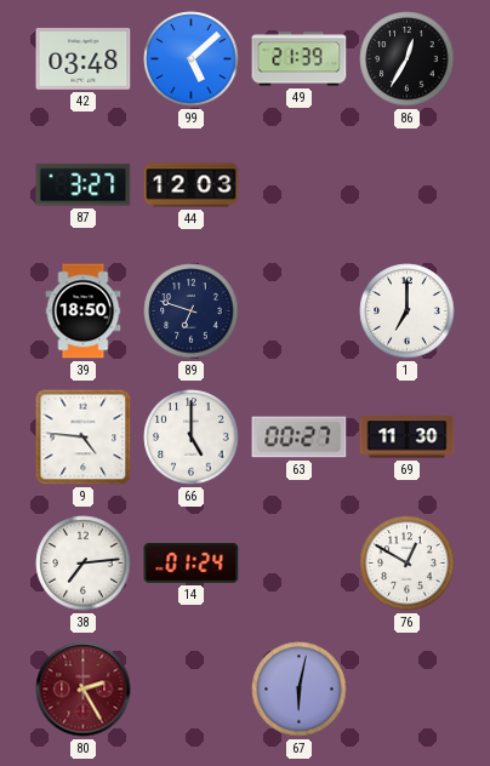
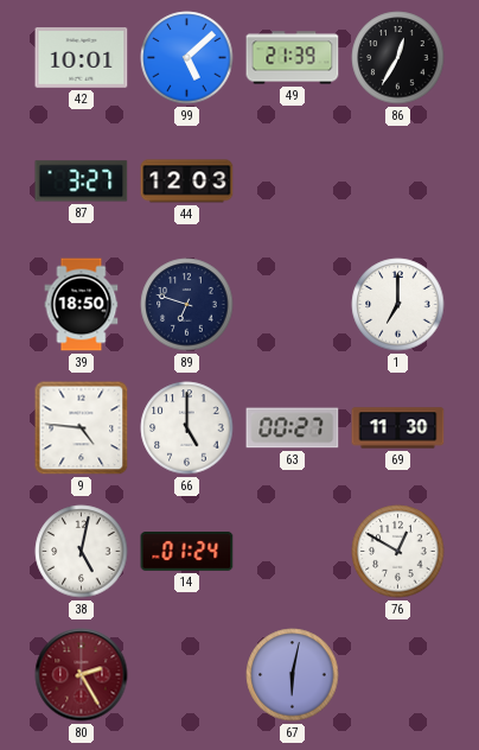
42: 03:48 -> 10:01
38: 7:14 -> 5:02
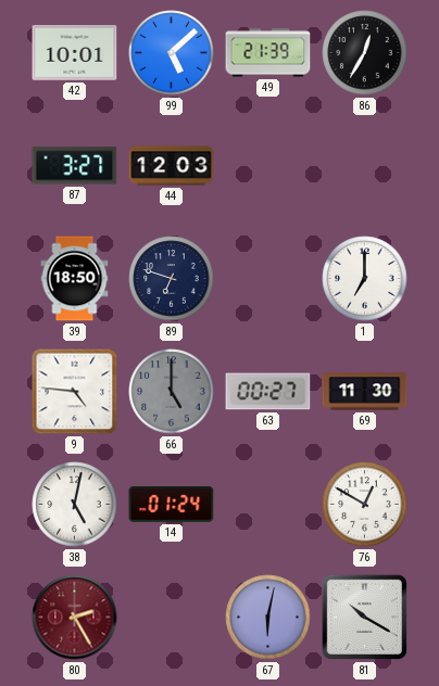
66 dial: white -> grey
81: none -> 10:20
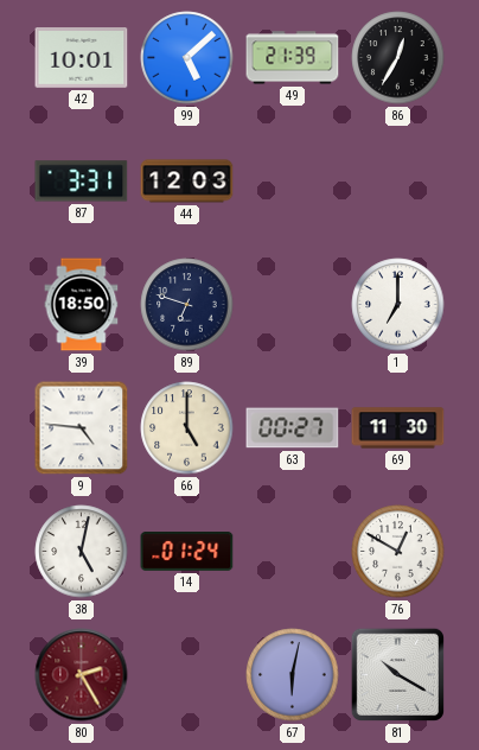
87: 3:27 -> 3:31
66 dial: grey -> cream
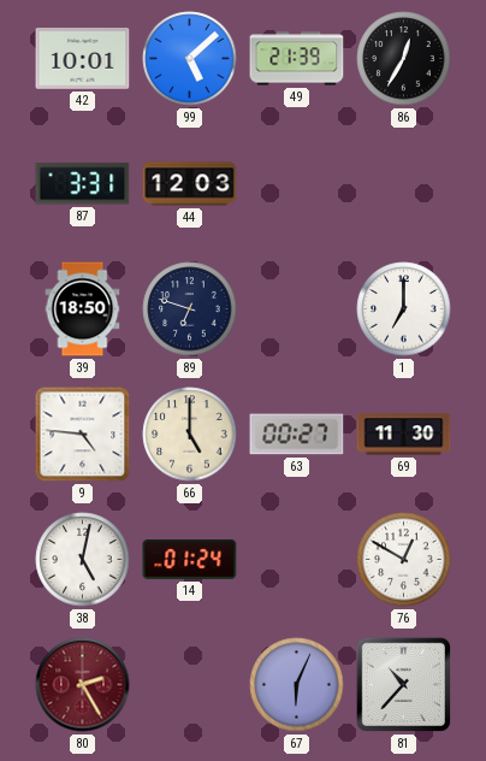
67: 6:02 -> 6:04
81: 10:20 -> 10:37
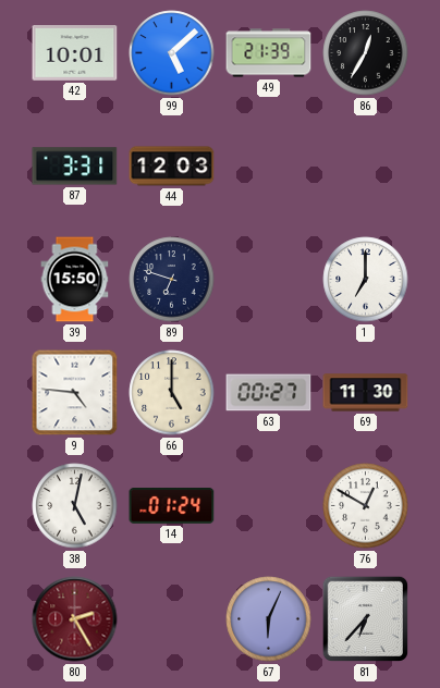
39: 18:50 -> 15:50
81: 10:37 -> 6:37
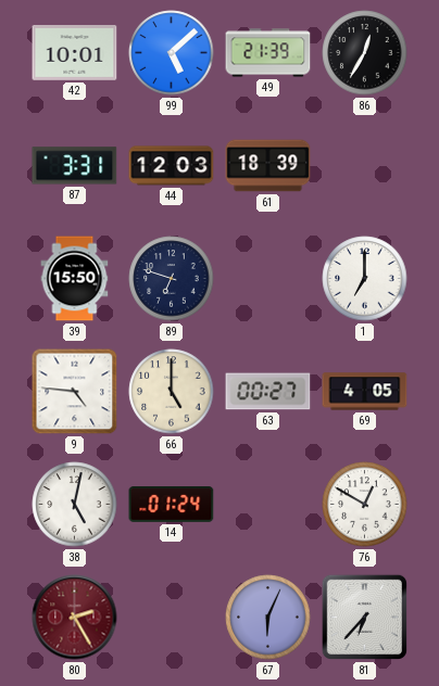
61: none -> 18:39
69: 11:30 -> 4:05
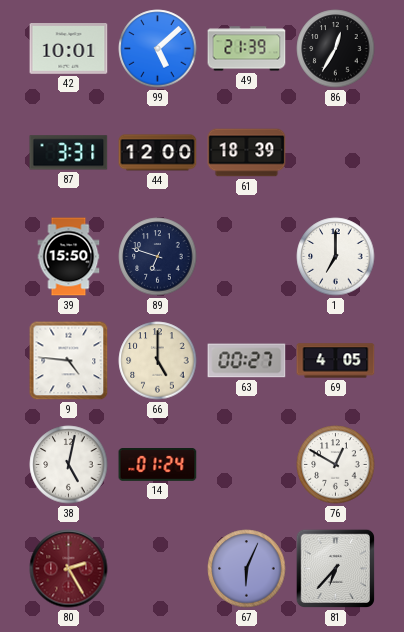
44: 12:03 -> 12:00
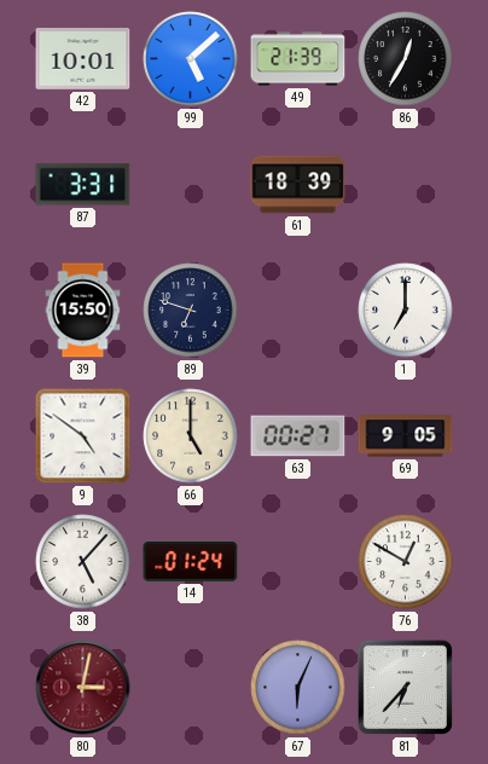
44: 12:00 -> none
9: 4:46 -> 4:51
69: 4:05 -> 9:05
38: 5:02 -> 5:07
80: 2:25 -> 3:02
